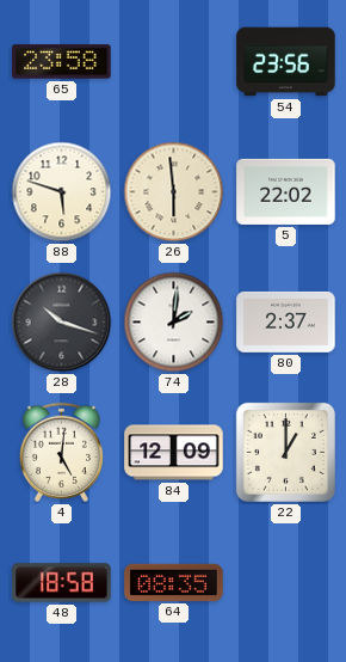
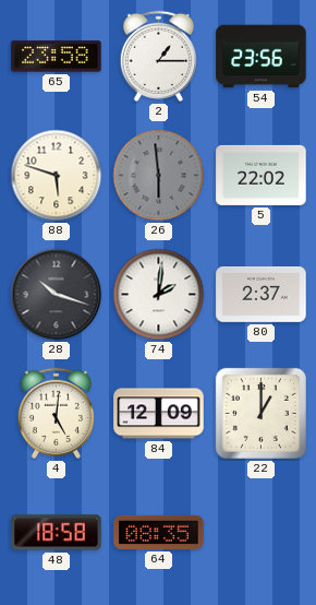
2: none -> 1:15
26 dial: cream -> grey
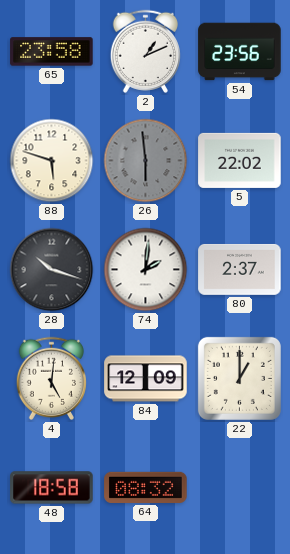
2: 1:15 -> 1:11
64: 08:35 -> 08:32
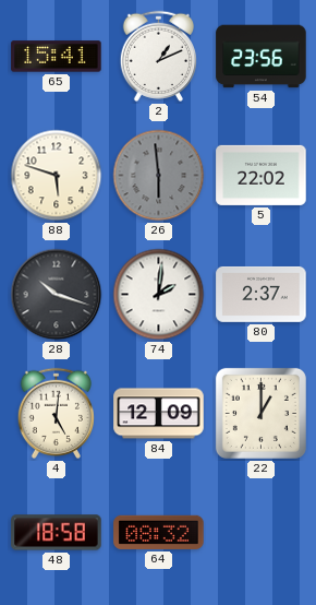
65: 23:58 -> 15:41
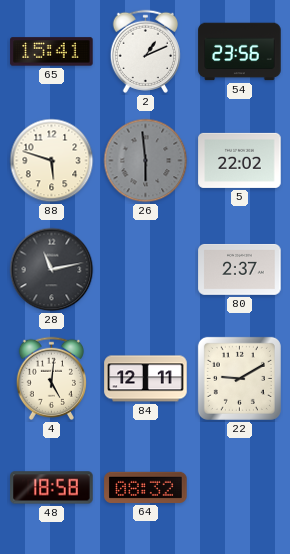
28: 10:18 -> 11:13
74: 2:01 -> none
84: 12:09 -> 12:11
22: 1:00 -> 9:10
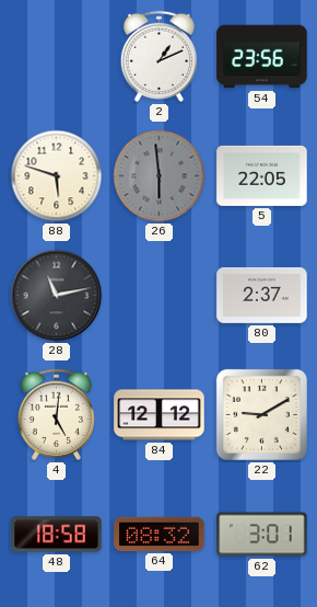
65: 15:41 -> none
5: 22:02 -> 22:05
84: 12:11 -> 12:12
62: none -> 3:01
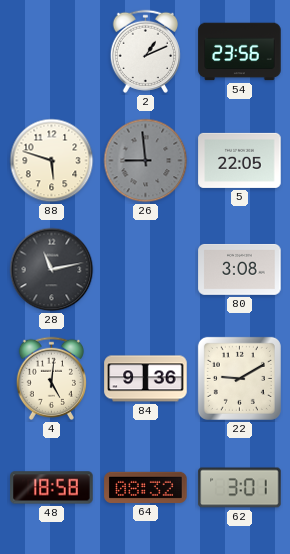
26: 5:59 -> 8:59
80: 2:37 -> 3:08
84: 12:12 -> 9:36
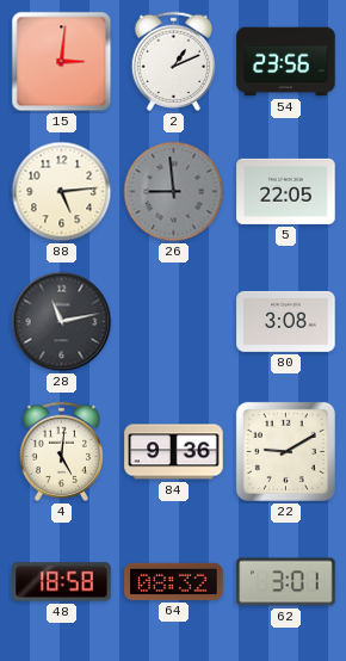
15: none -> 3:01
88: 5:48 -> 5:14
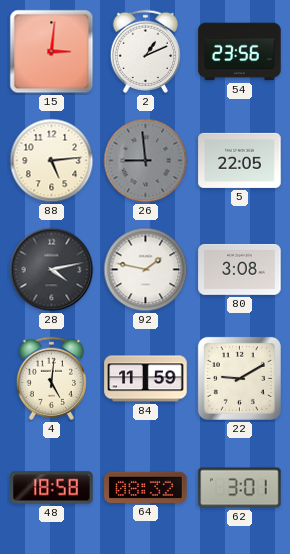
28: 11:13 -> 4:13
92: none -> 1:47
84: 9:36 -> 11:59
